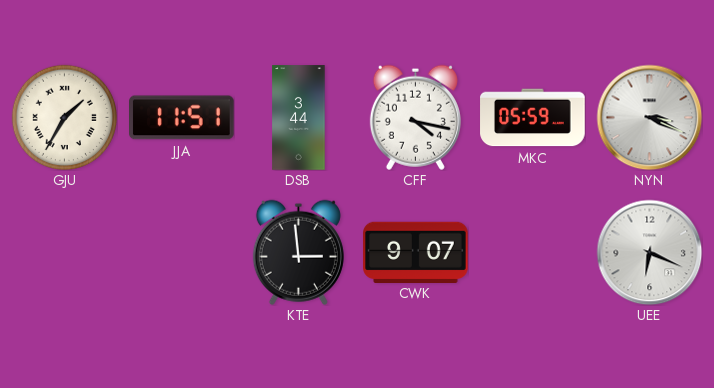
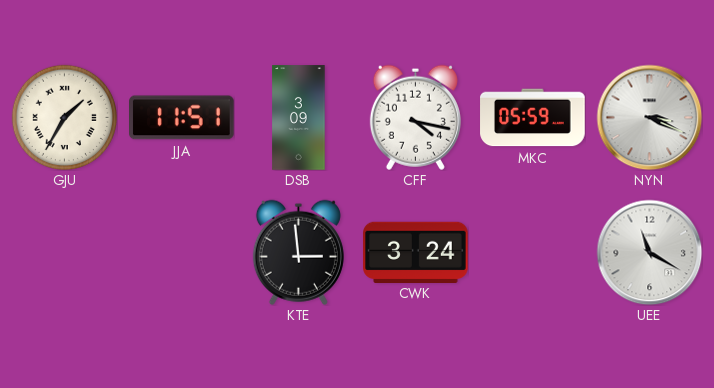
DSB: 3:44 -> 3:09
CWK: 9:07 -> 3:24
UEE: 6:19 -> 11:20
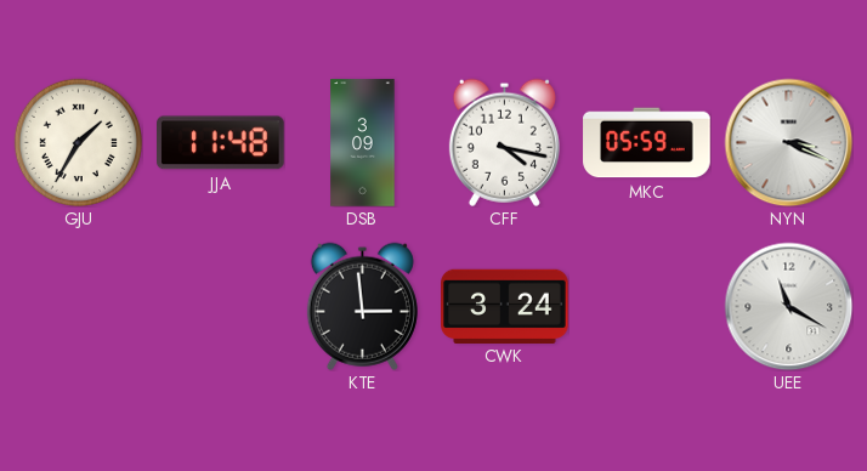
JJA: 11:51 -> 11:48
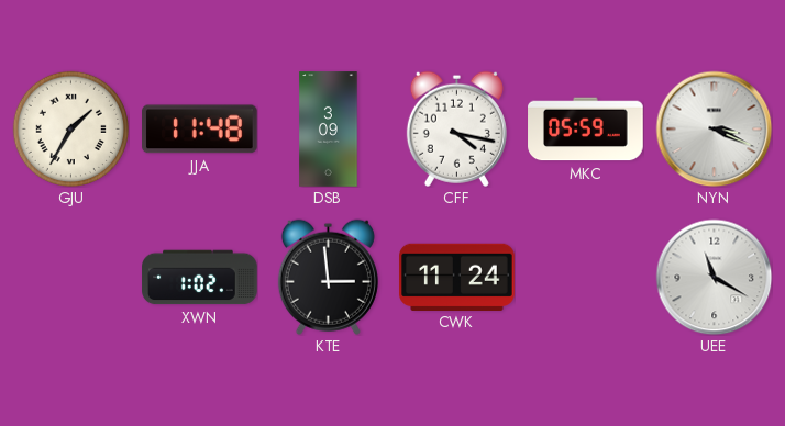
XWN: none -> 1:02
CWK: 3:24 -> 11:24
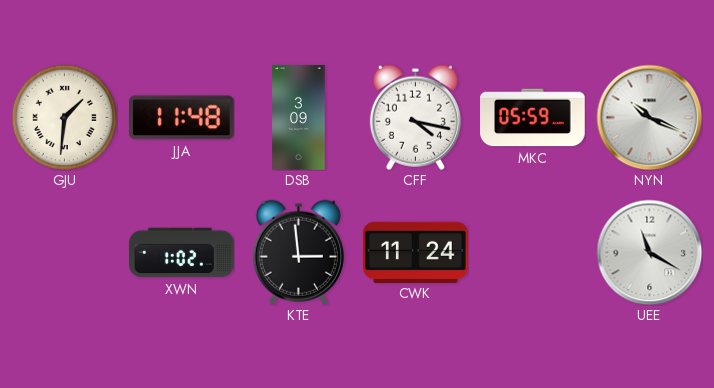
GJU: 1:35 -> 1:31
NYN: 3:19 -> 10:19
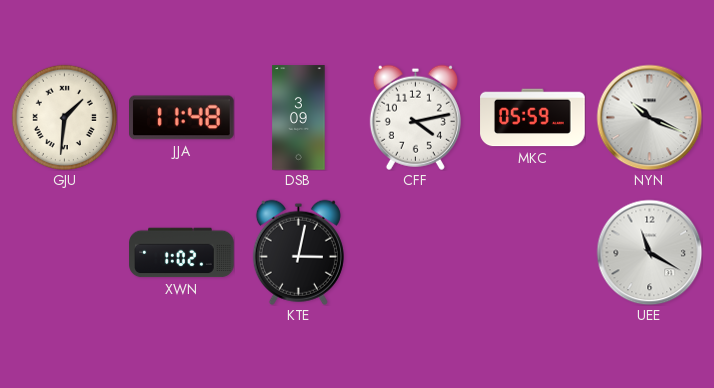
CFF: 4:17 -> 4:13
KTE: 2:59 -> 3:02
CWK: 11:24 -> none
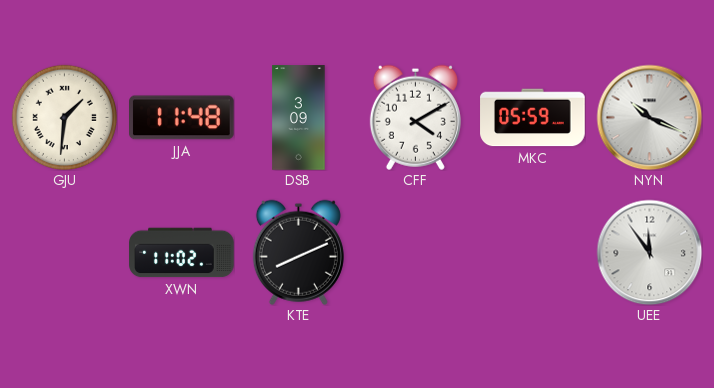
CFF: 4:13 -> 4:10
XWN: 1:02 -> 11:02
KTE: 3:02 -> 8:11
UEE: 11:20 -> 11:54
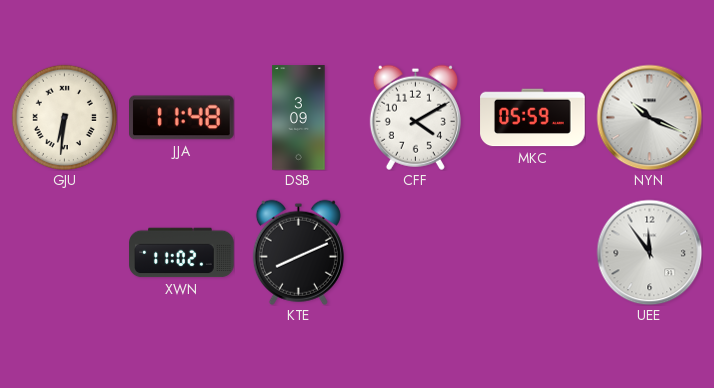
GJU: 1:31 -> 6:31
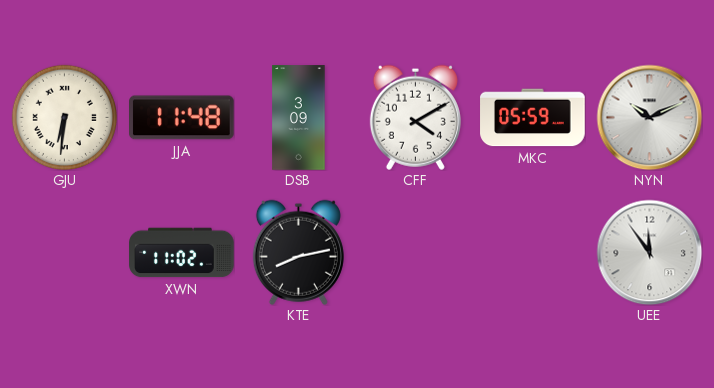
NYN: 10:19 -> 10:11
KTE: 8:11 -> 8:13
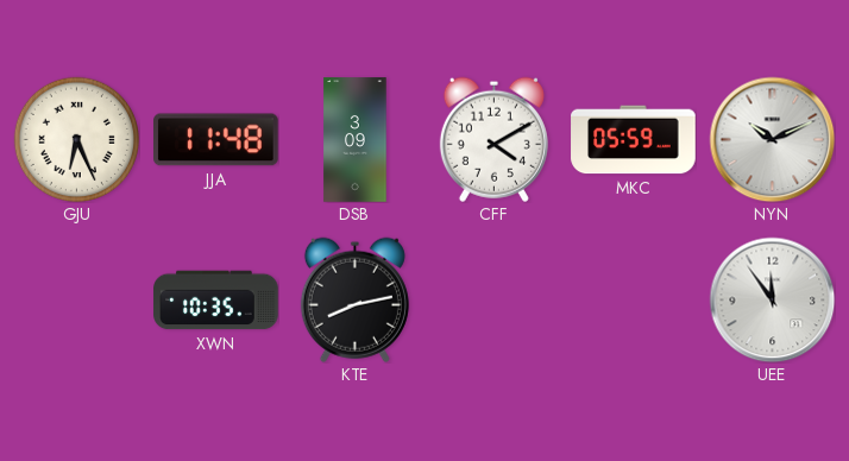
GJU: 6:31 -> 6:26
XWN: 11:02 -> 10:35
